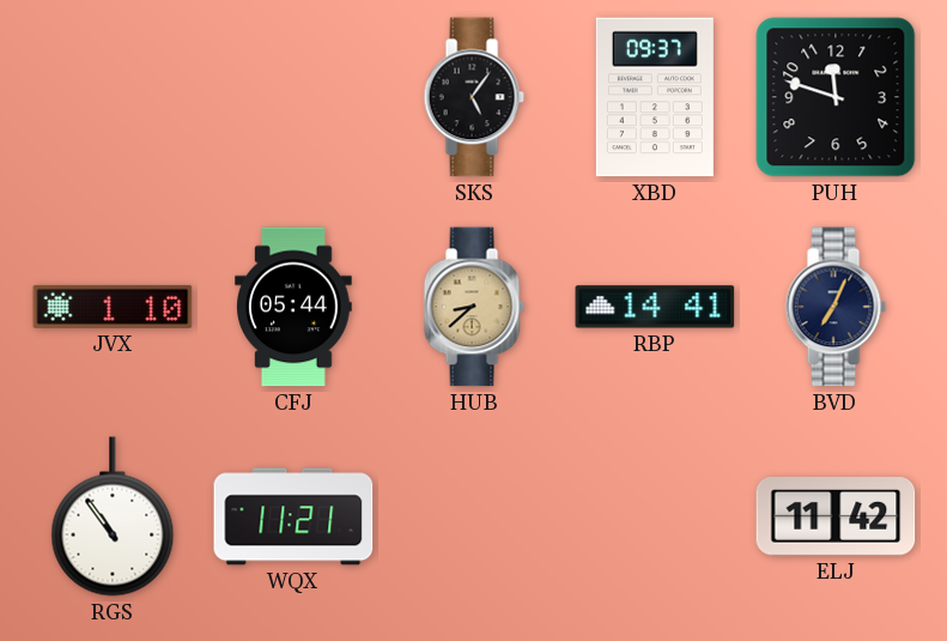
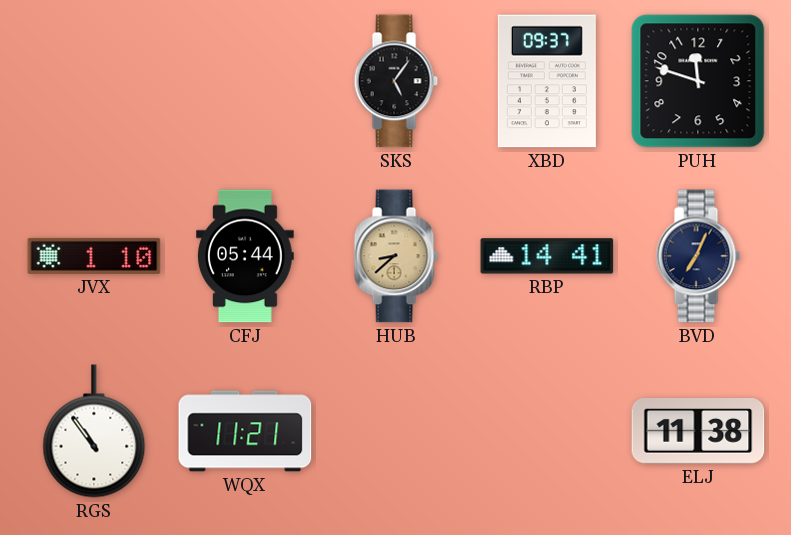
ELJ: 11:42 -> 11:38
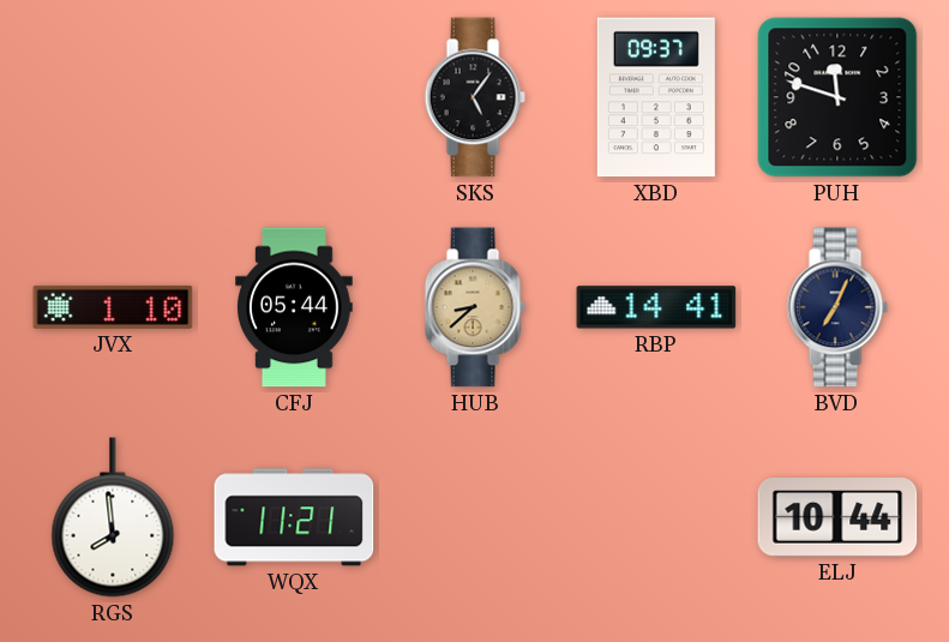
RGS: 10:54 -> 7:59
ELJ: 11:38 -> 10:44
